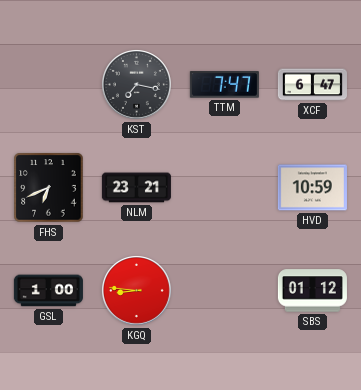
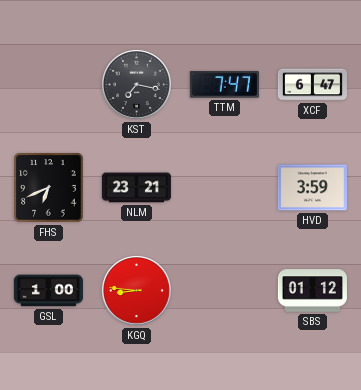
HVD: 10:59 -> 3:59
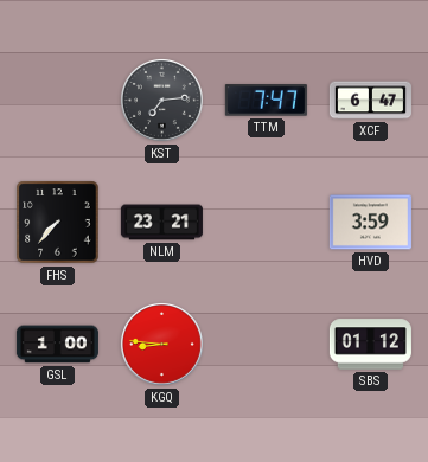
KST: 7:17 -> 7:14
FHS: 6:41 -> 7:37
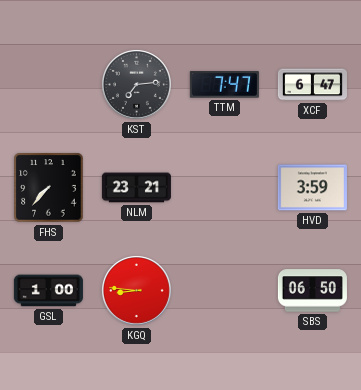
SBS: 01:12 -> 06:50
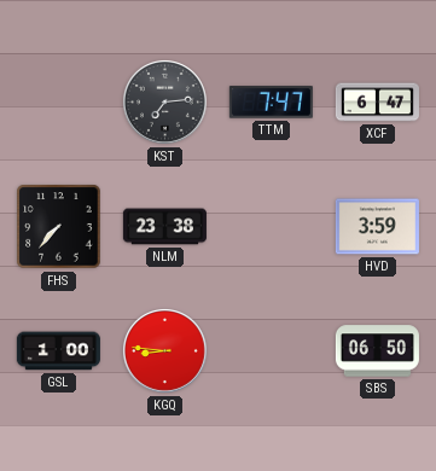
NLM: 23:21 -> 23:38
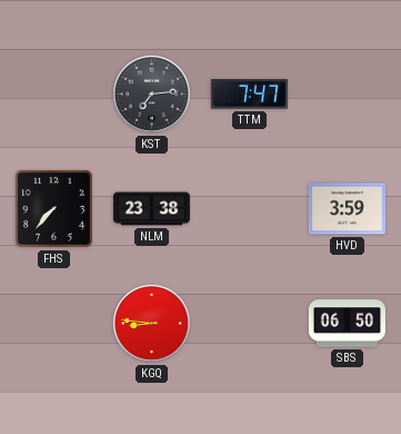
XCF: 6:47 -> none
GSL: 1:00 -> none
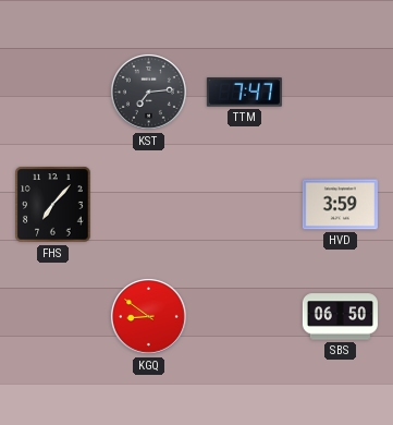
FHS: 7:37 -> 7:07
NLM: 23:38 -> none
KGQ: 8:46 -> 8:51
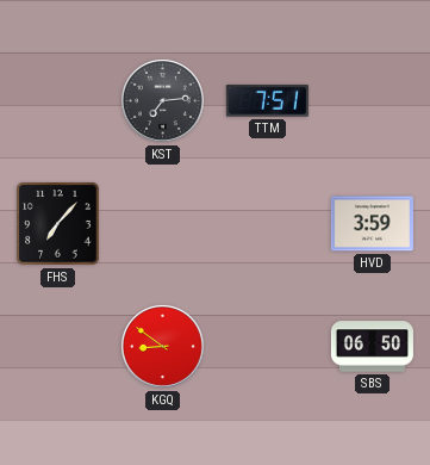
TTM: 7:47 -> 7:51
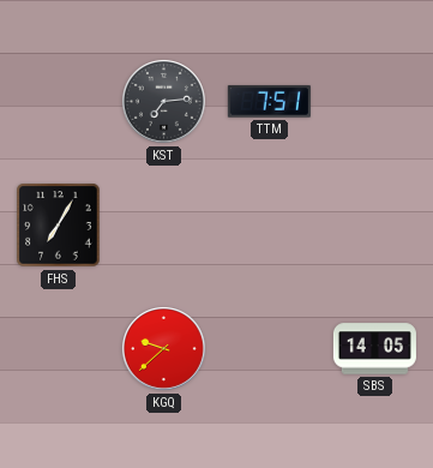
FHS: 7:07 -> 7:05
HVD: 3:59 -> none
KGQ: 8:51 -> 9:38
SBS: 06:50 -> 14:05
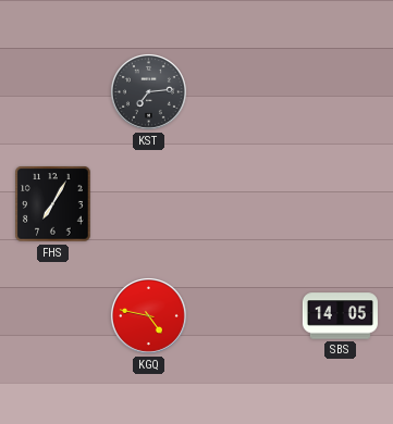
TTM: 7:51 -> none
KGQ: 9:38 -> 4:47
